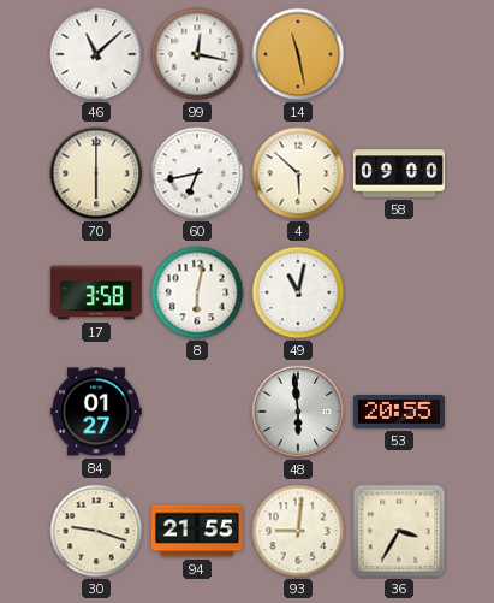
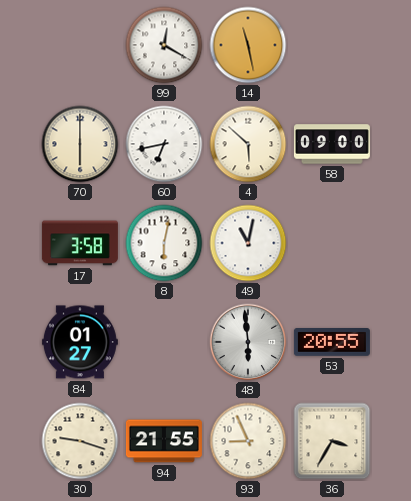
46: 11:08 -> none
99: 12:17 -> 12:20
93: 9:01 -> 8:56
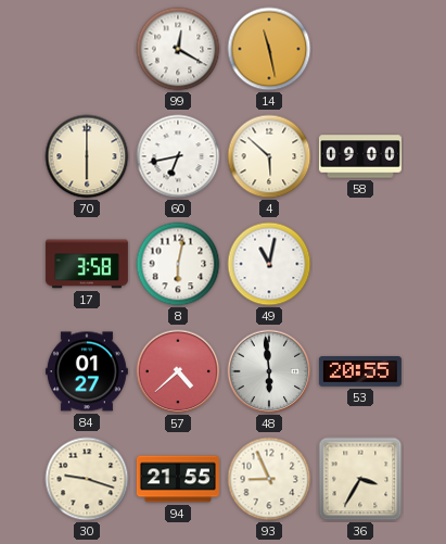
57: none -> 4:38
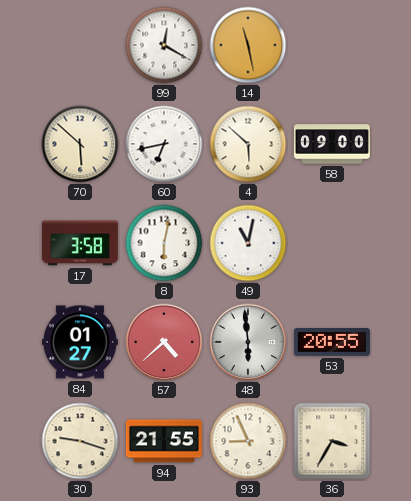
70: 6:00 -> 5:52
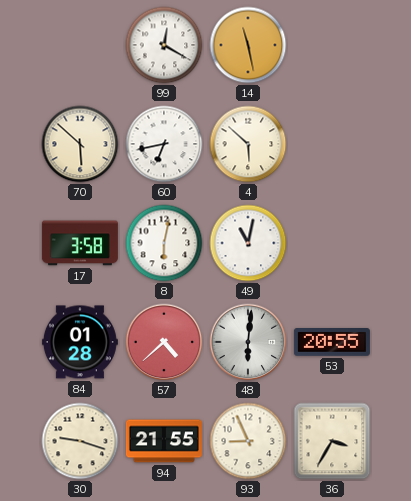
58: 09:00 -> none
84: 01:27 -> 01:28
48: 5:59 -> 6:01
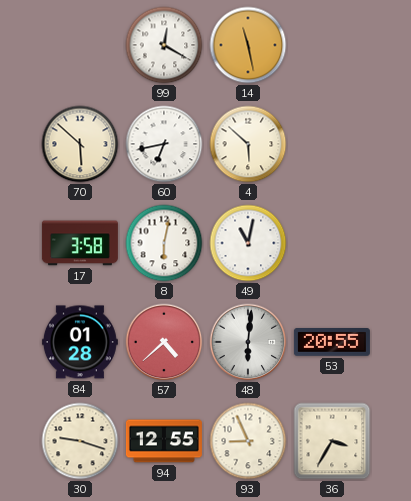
94: 21:55 -> 12:55
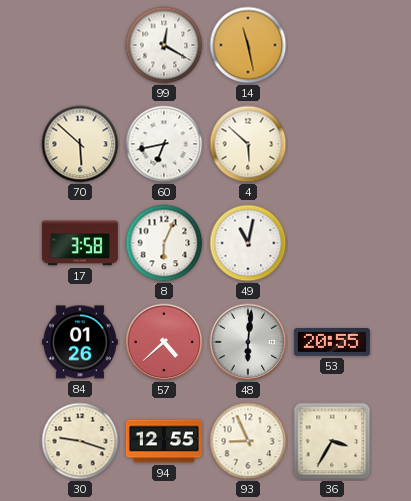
8: 6:02 -> 6:04
84: 01:28 -> 01:26
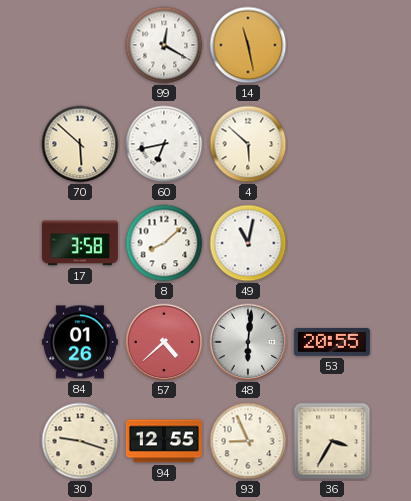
8: 6:04 -> 8:08
